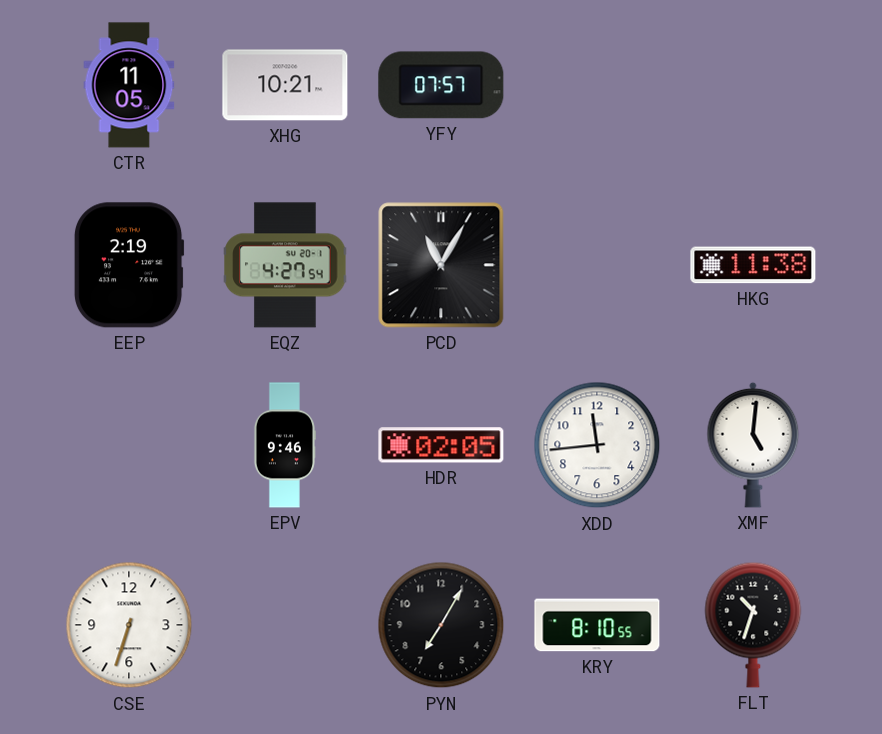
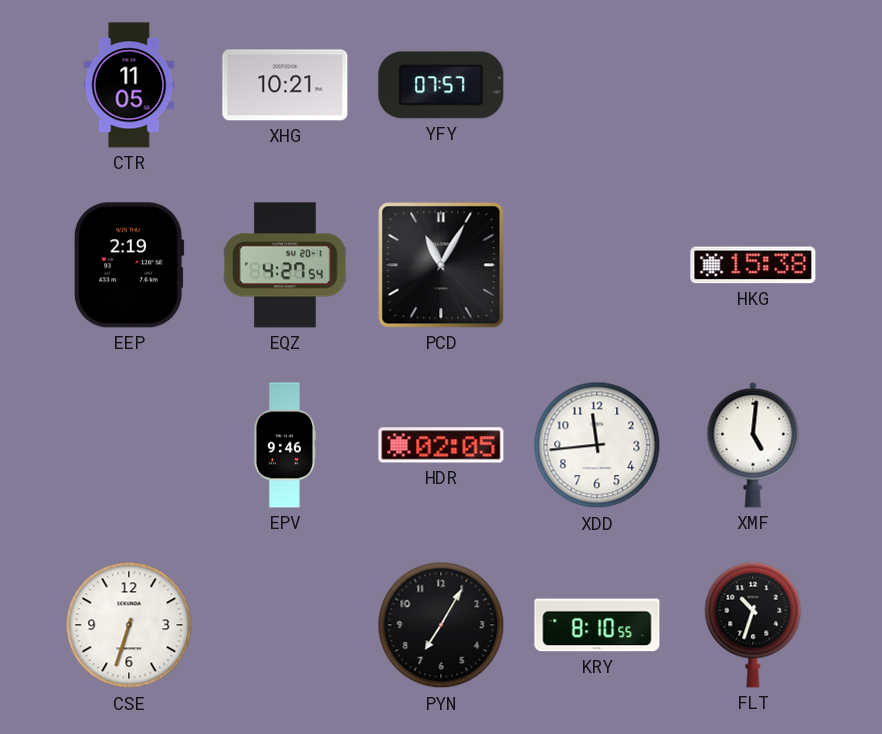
HKG: 11:38 -> 15:38
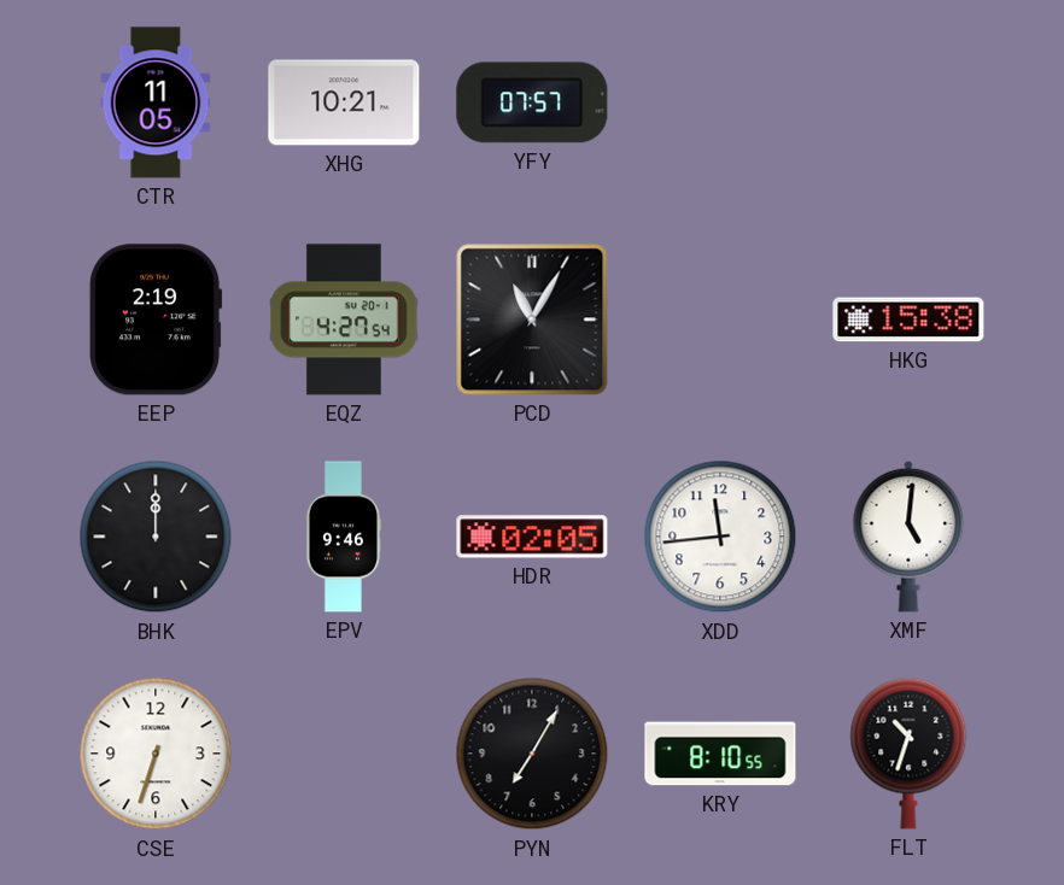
BHK: none -> 12:00
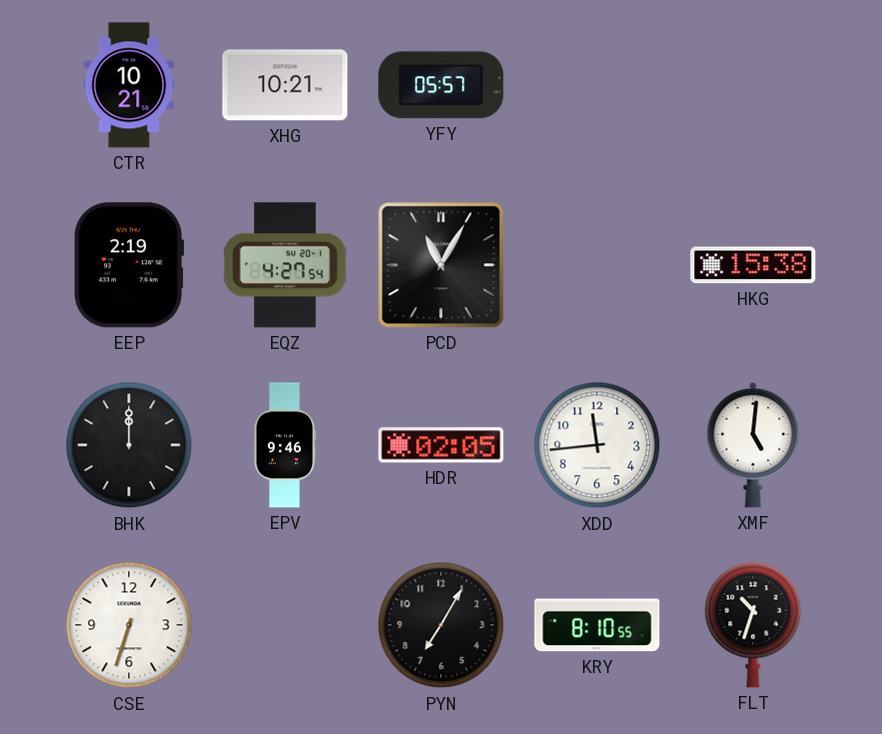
CTR: 11:05 -> 10:21
YFY: 07:57 -> 05:57
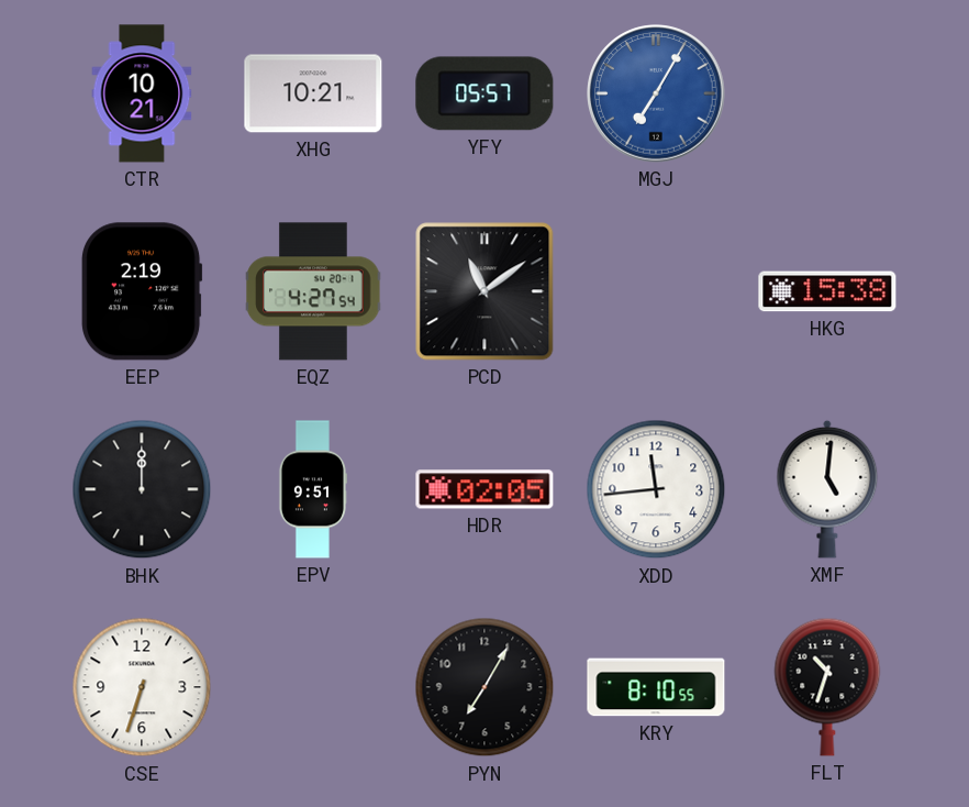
MGJ: none -> 7:05
PCD: 11:05 -> 11:09
EPV: 9:46 -> 9:51
